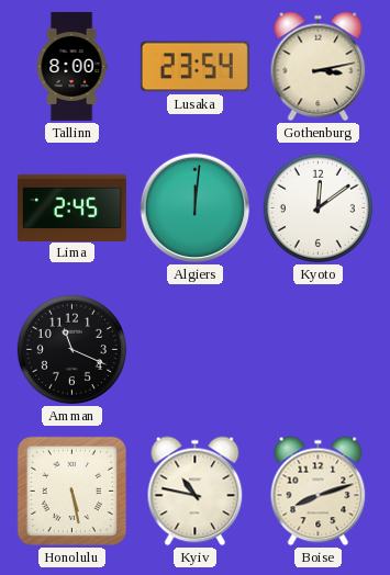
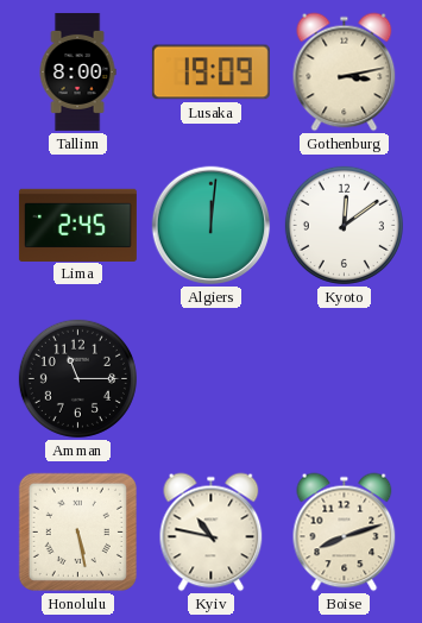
Lusaka: 23:54 -> 19:09
Amman: 11:19 -> 11:15
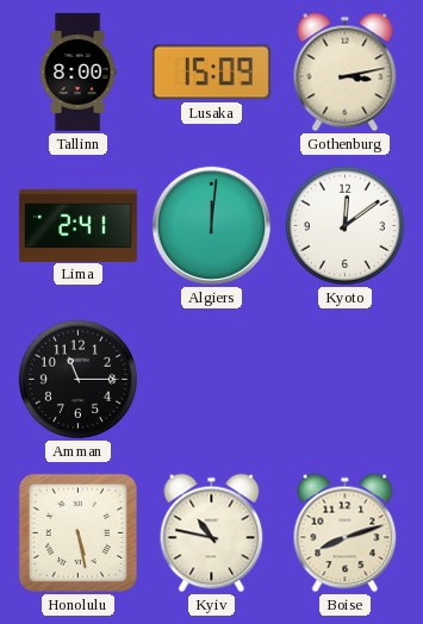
Lusaka: 19:09 -> 15:09
Lima: 2:45 -> 2:41
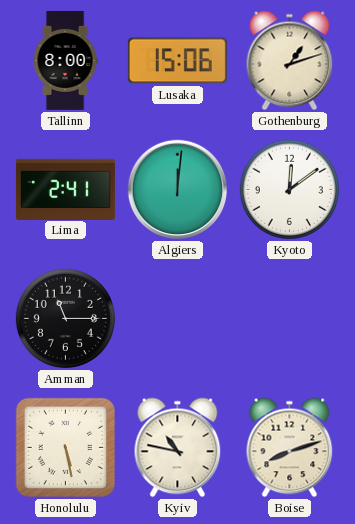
Lusaka: 15:09 -> 15:06
Gothenburg: 3:13 -> 1:12
